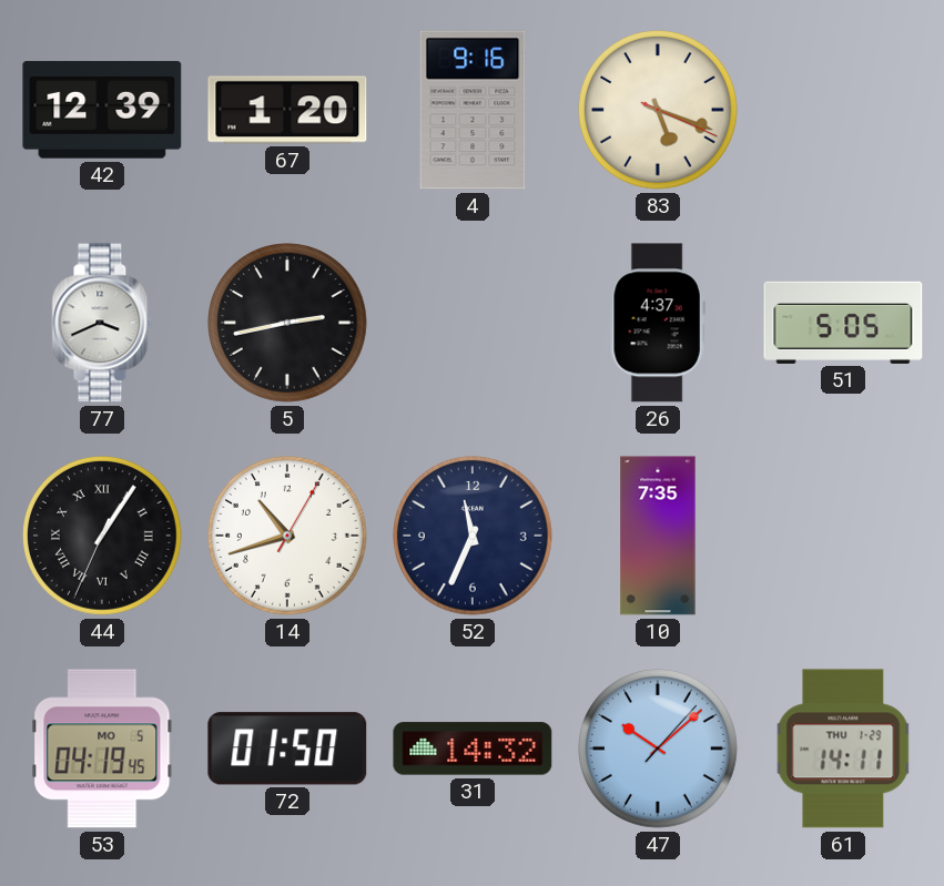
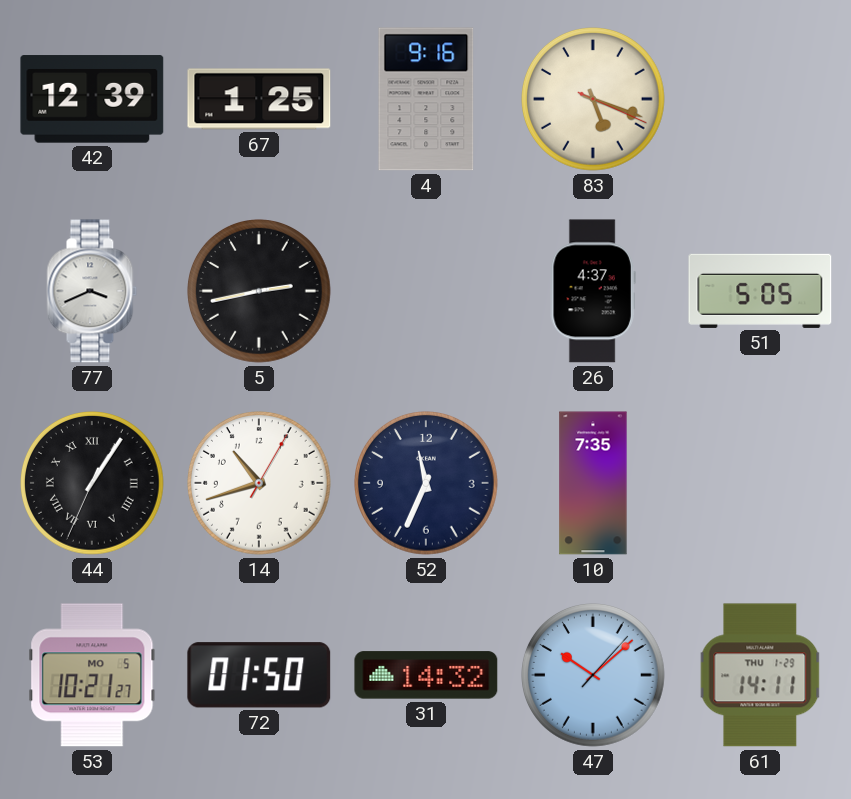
67: 1:20 -> 1:25
53: 04:19 -> 10:21
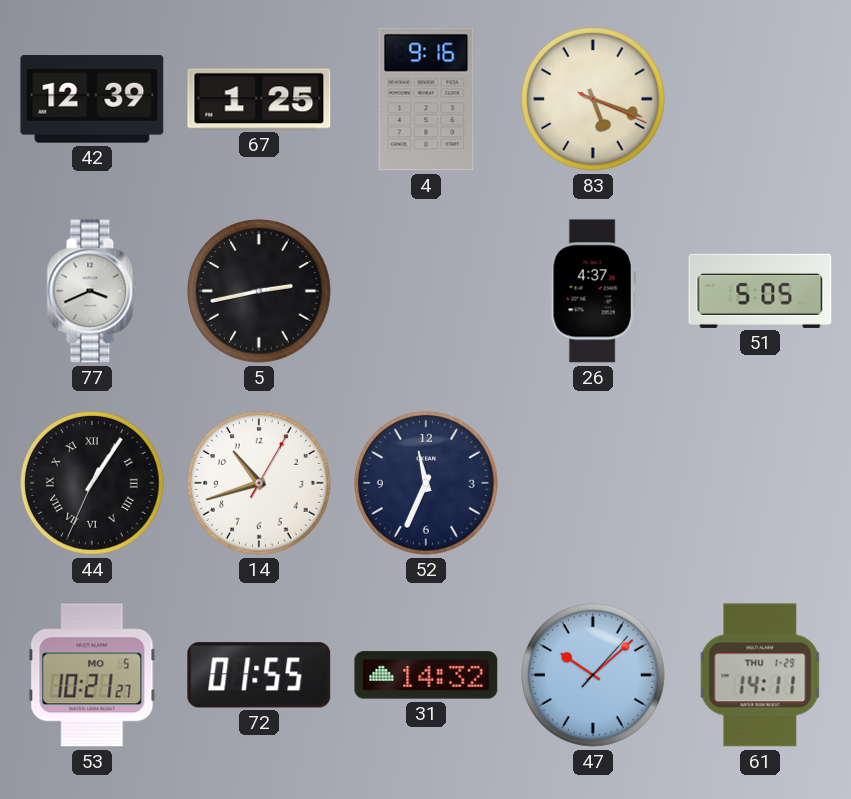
10: 7:35 -> none
72: 01:50 -> 01:55
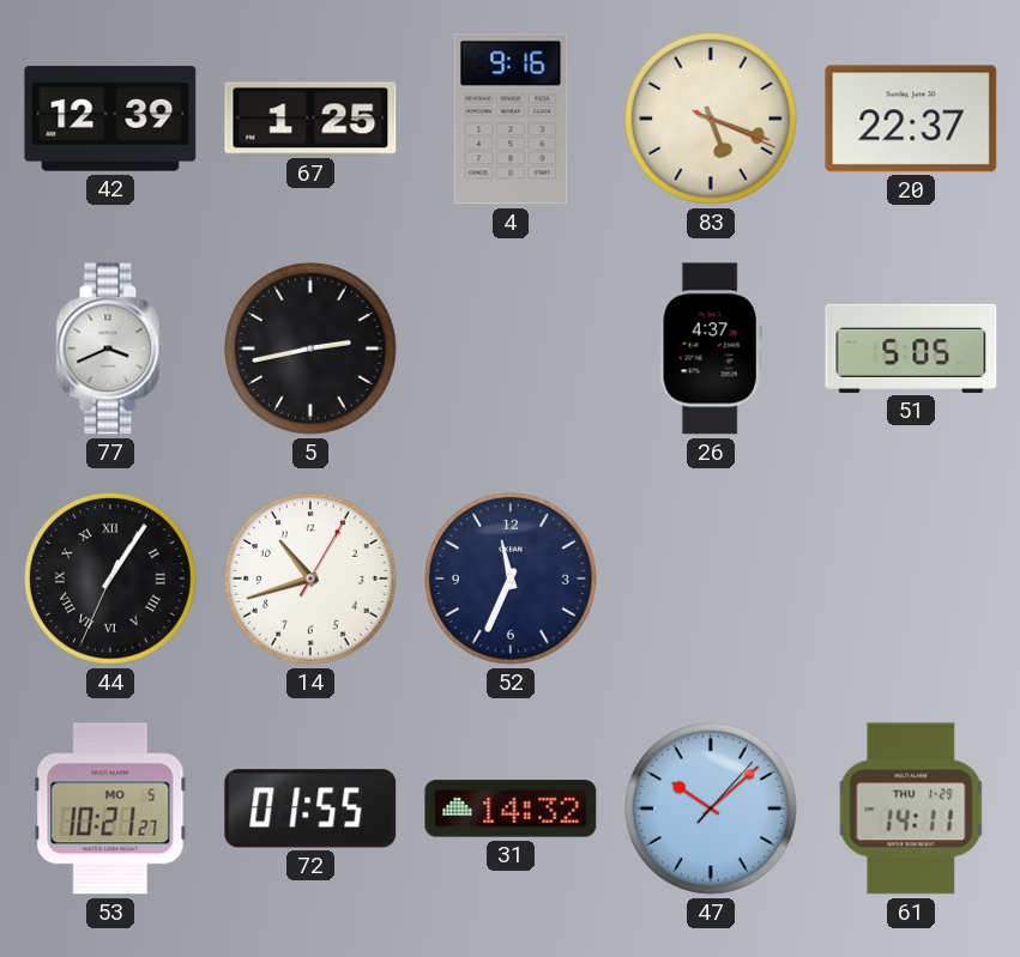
20: none -> 22:37
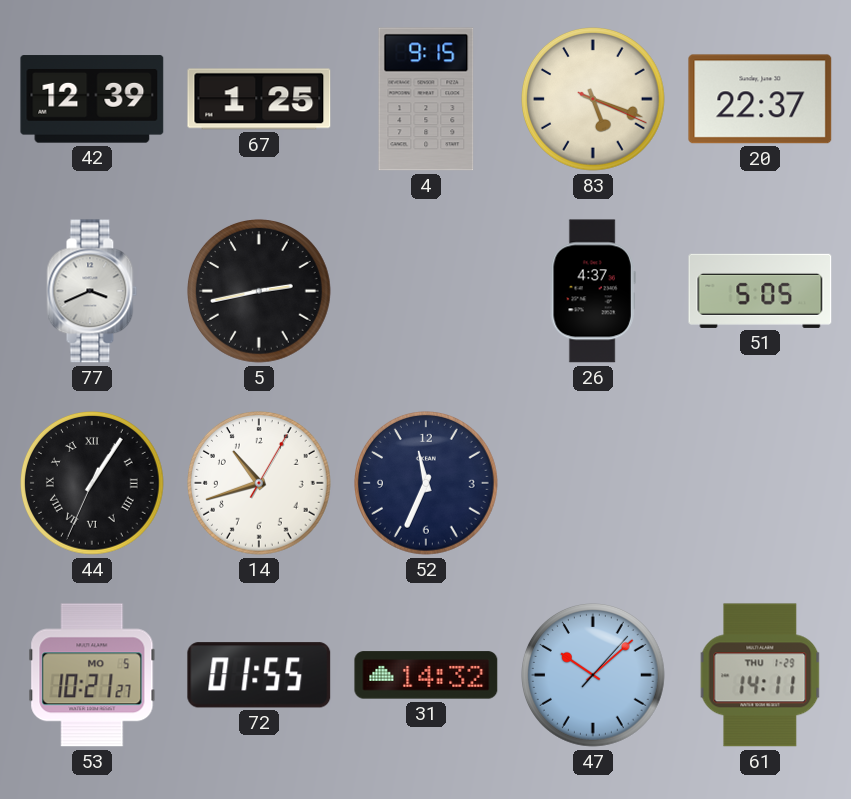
4: 9:16 -> 9:15
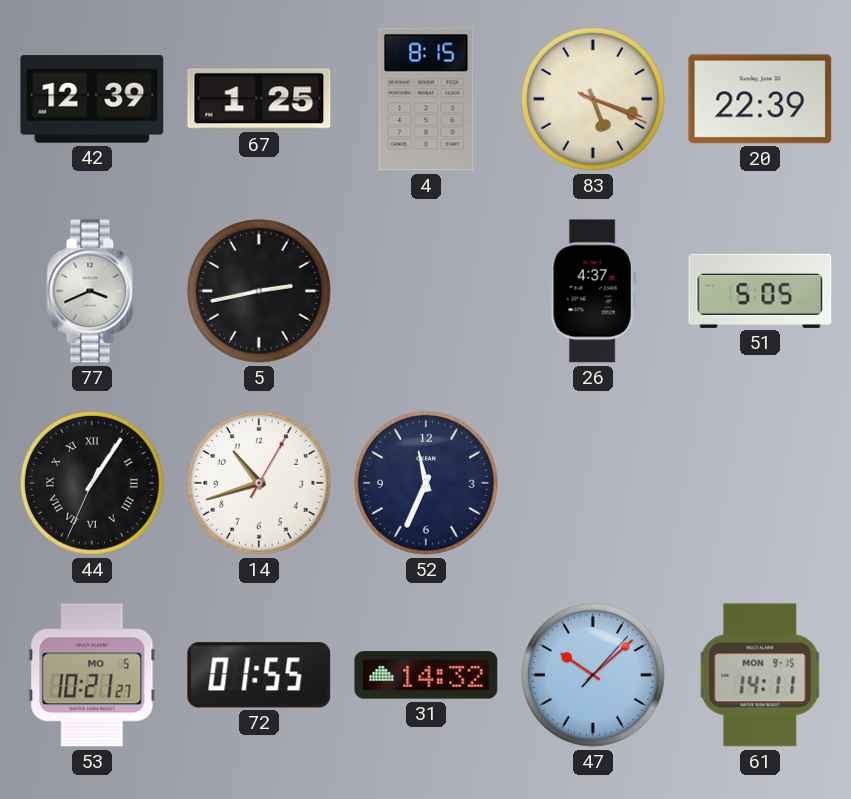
4: 9:15 -> 8:15
20: 22:37 -> 22:39
61 date: THU 1-29 -> MON 9-15
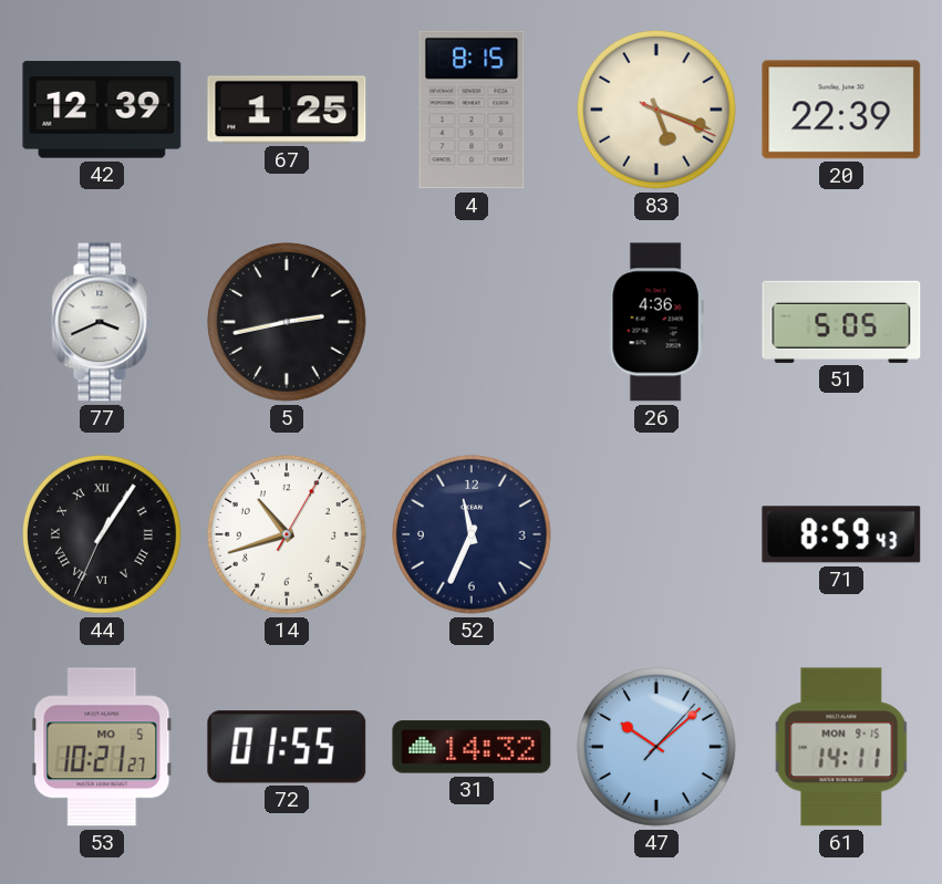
26: 4:37 -> 4:36
71: none -> 8:59
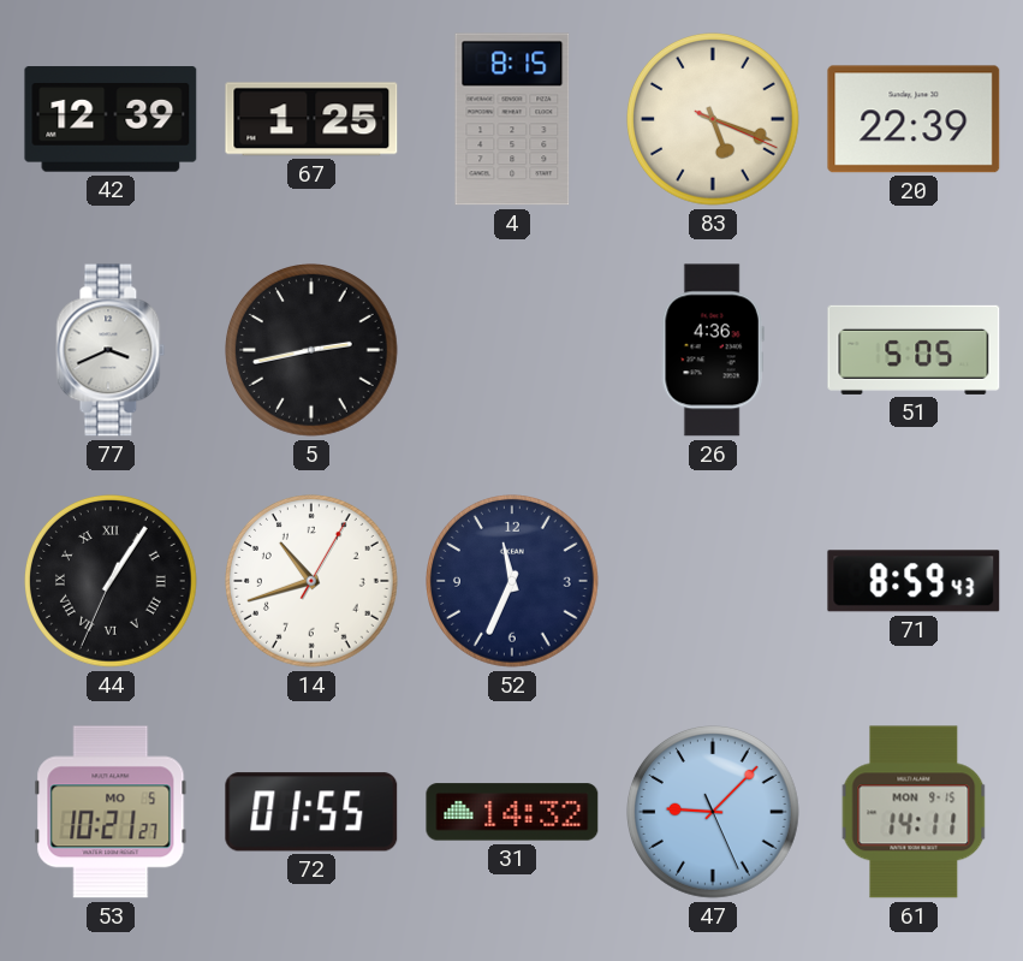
47: 10:08 -> 9:07
